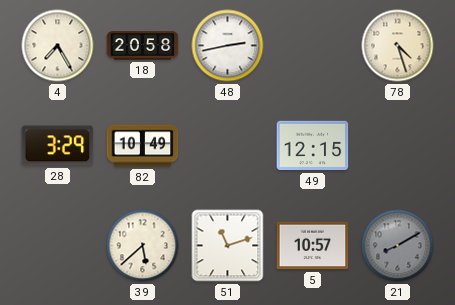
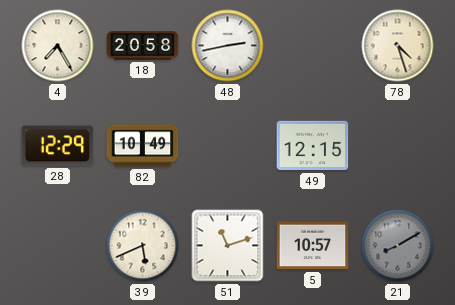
28: 3:29 -> 12:29
39: 5:38 -> 5:41
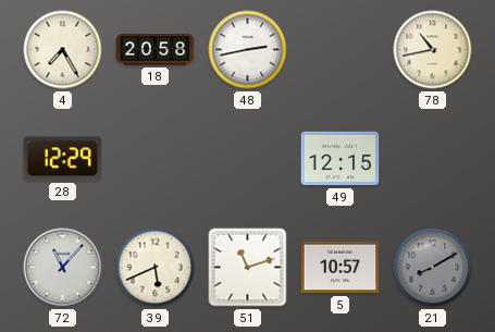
78: 4:27 -> 10:43
82: 10:49 -> none
72: none -> 11:07
